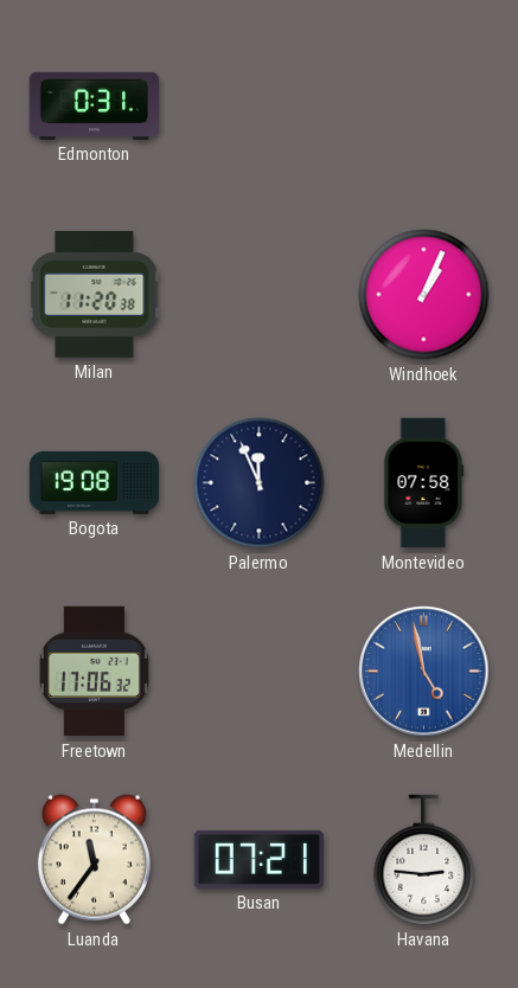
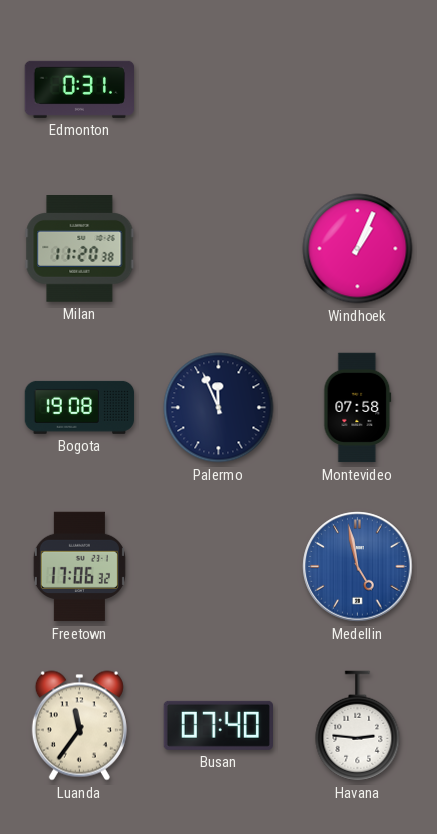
Busan: 07:21 -> 07:40
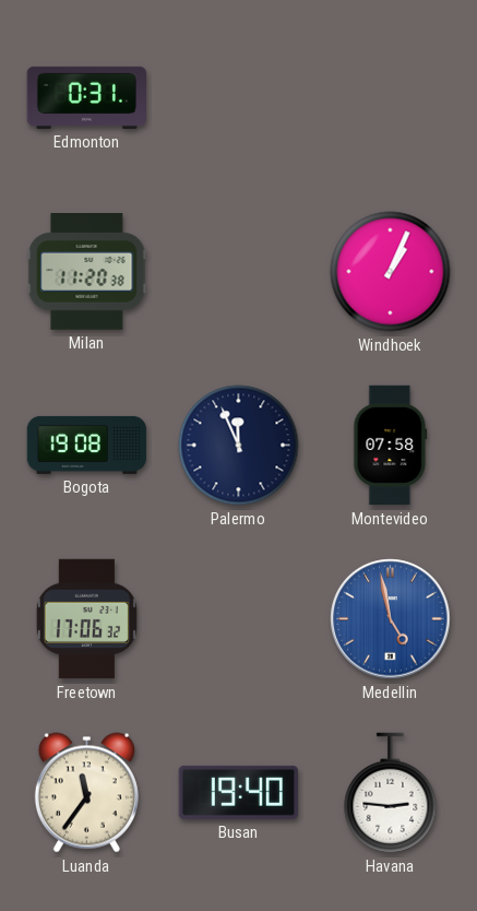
Busan: 07:40 -> 19:40
